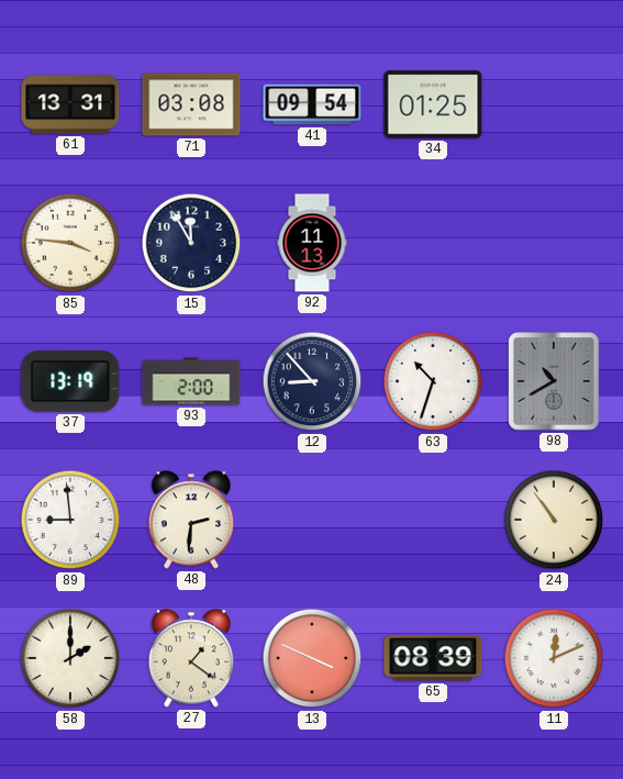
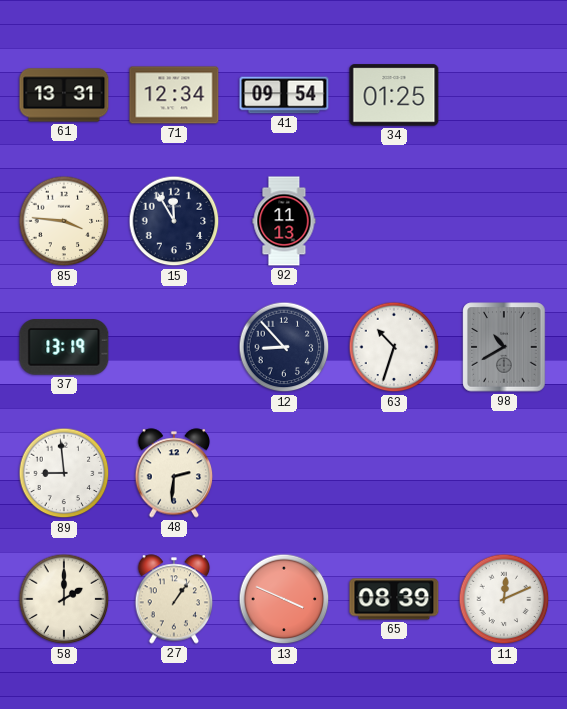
71: 03:08 -> 12:34
93: 2:00 -> none
24: 10:54 -> none
27: 1:21 -> 1:06
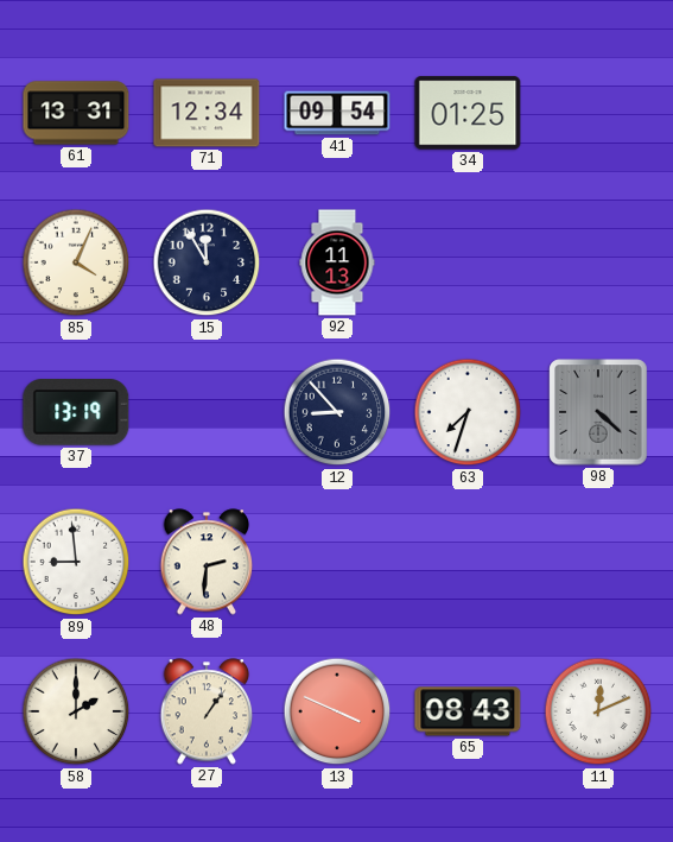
85: 3:46 -> 4:04
63: 10:33 -> 7:33
98: 10:40 -> 4:22
65: 08:39 -> 08:43
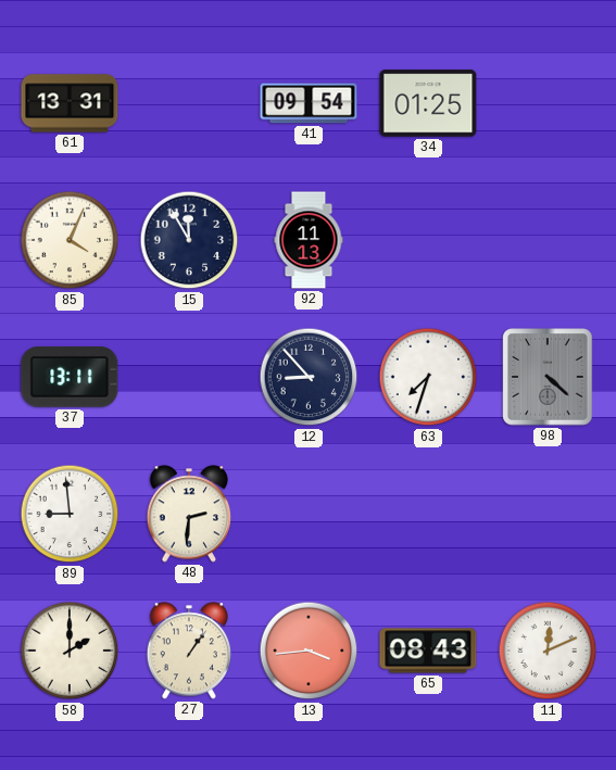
71: 12:34 -> none
37: 13:19 -> 13:11
13: 3:49 -> 3:44
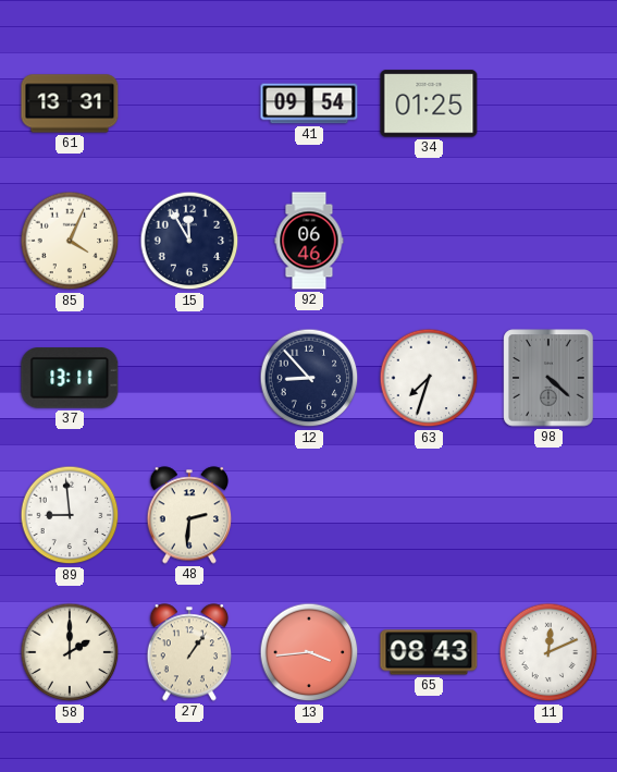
92: 11:13 -> 06:46
